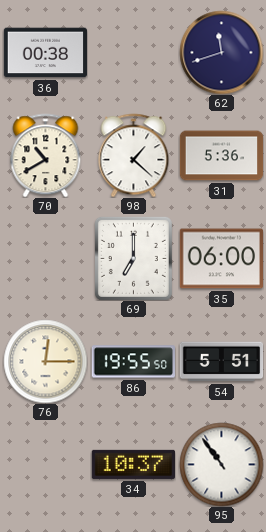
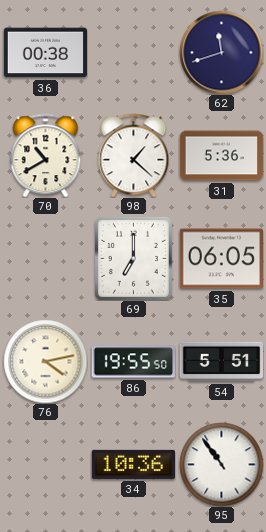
35: 06:00 -> 06:05
76: 12:15 -> 4:13
34: 10:37 -> 10:36
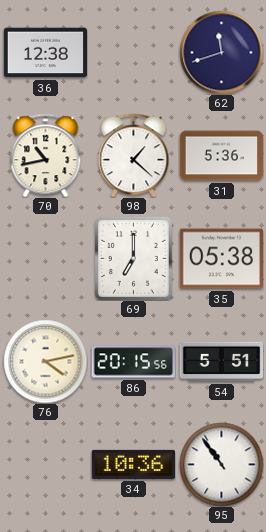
36: 00:38 -> 12:38
70: 10:40 -> 10:43
35: 06:05 -> 05:38
86: 19:55 -> 20:15
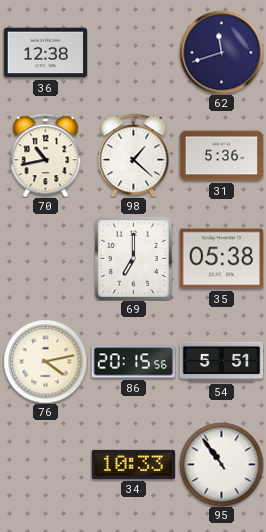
34: 10:36 -> 10:33
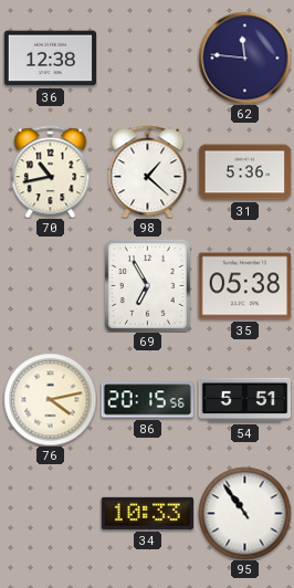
62: 11:42 -> 11:46
69: 7:00 -> 6:55
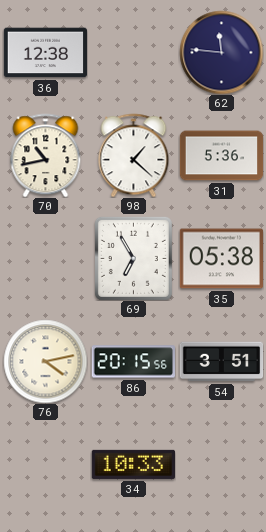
54: 5:51 -> 3:51
95: 10:54 -> none
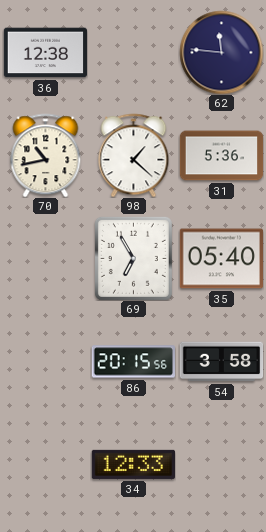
35: 05:38 -> 05:40
76: 4:13 -> none
54: 3:51 -> 3:58
34: 10:33 -> 12:33
